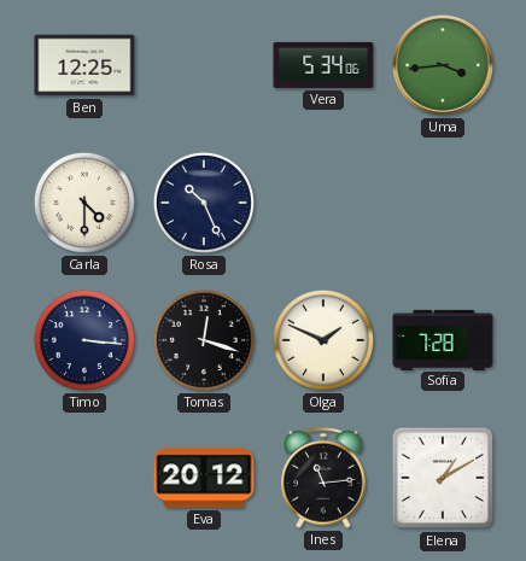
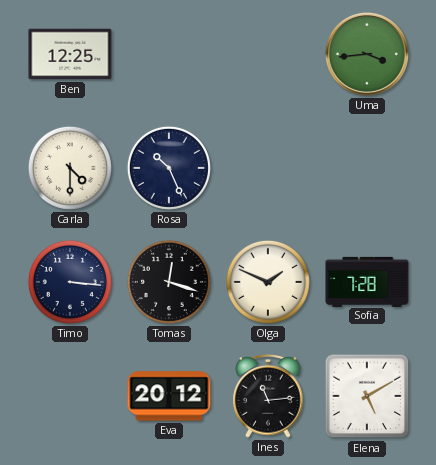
Vera: 5:34 -> none
Elena: 1:10 -> 5:10
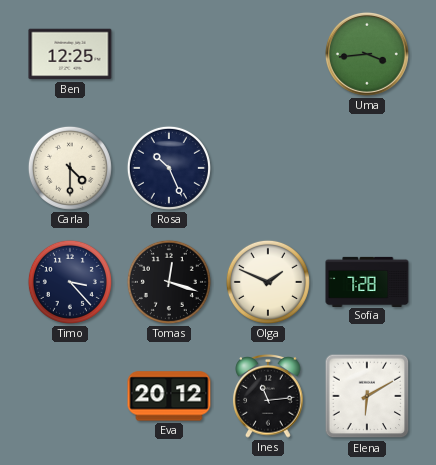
Timo: 3:16 -> 3:23
Elena: 5:10 -> 6:10
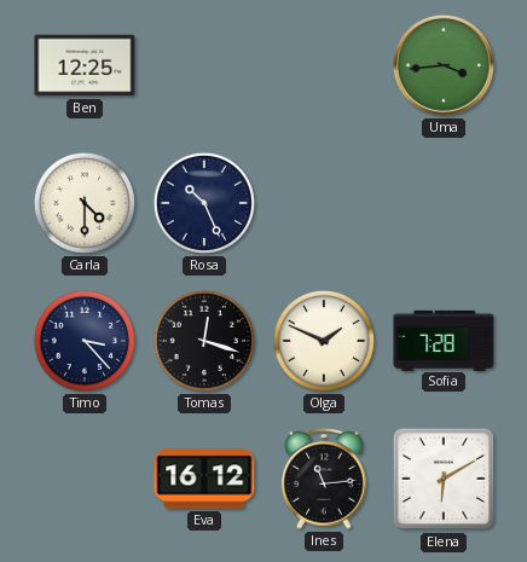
Eva: 20:12 -> 16:12
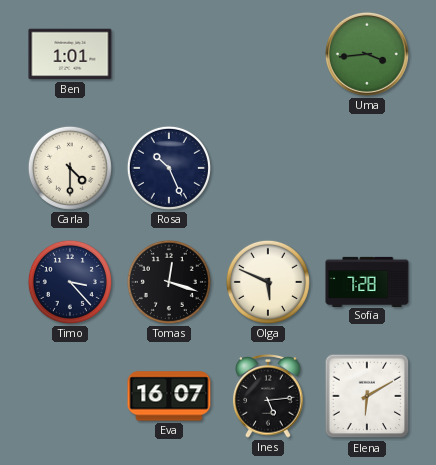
Ben: 12:25 -> 1:01
Olga: 1:49 -> 5:49
Eva: 16:12 -> 16:07
Ines: 11:14 -> 5:14
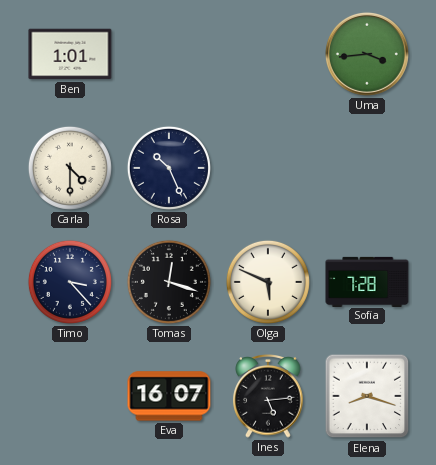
Elena: 6:10 -> 8:18
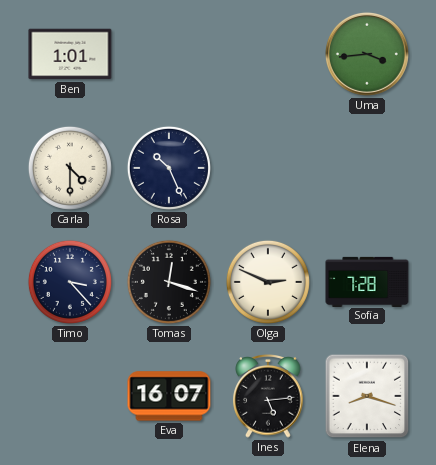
Olga: 5:49 -> 2:49
